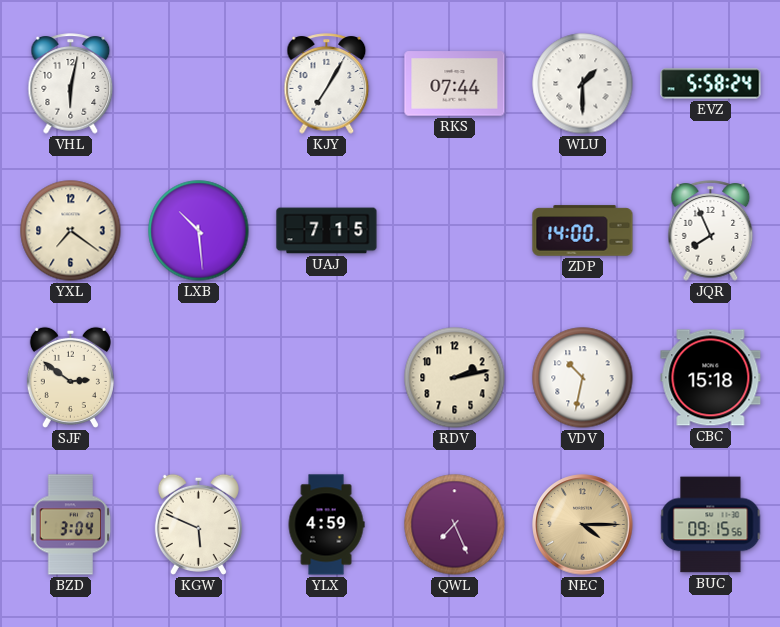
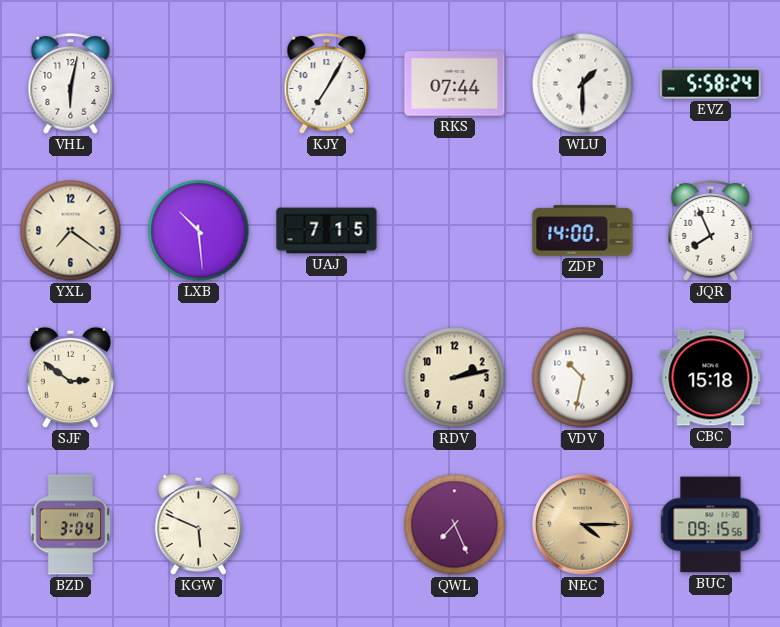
YLX: 4:59 -> none
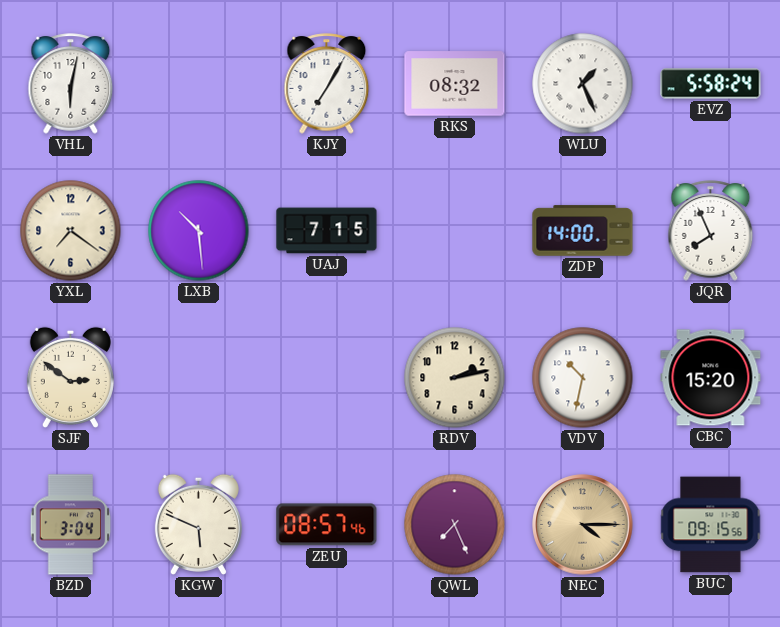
RKS: 07:44 -> 08:32
WLU: 1:30 -> 1:26
CBC: 15:18 -> 15:20
ZEU: none -> 08:57
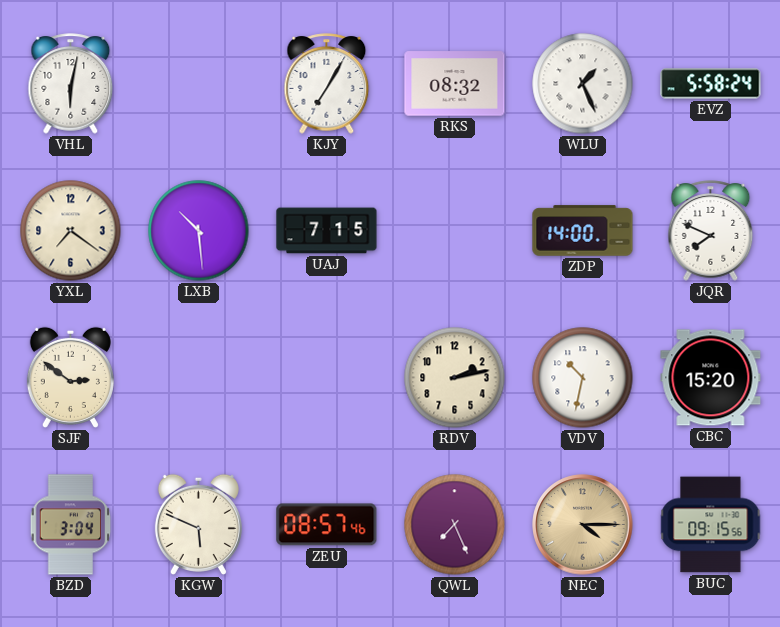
JQR: 7:56 -> 7:49
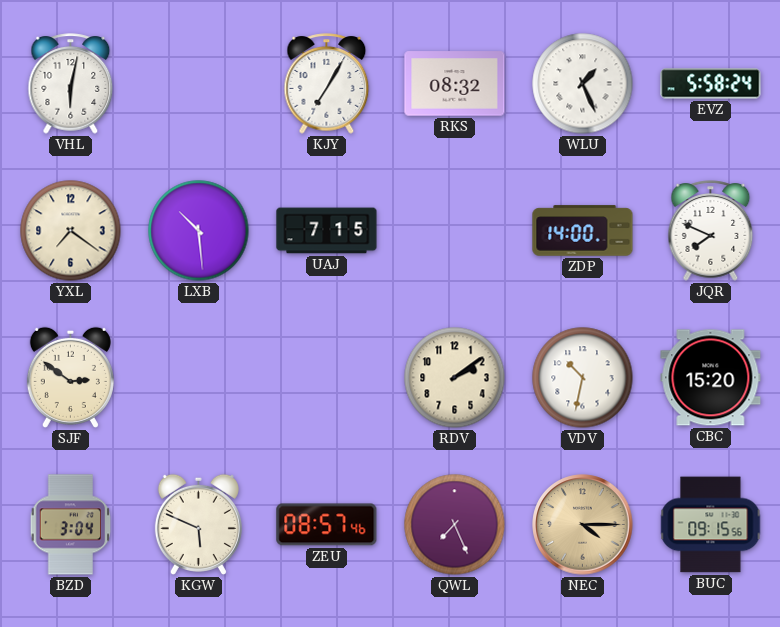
RDV: 2:13 -> 2:09
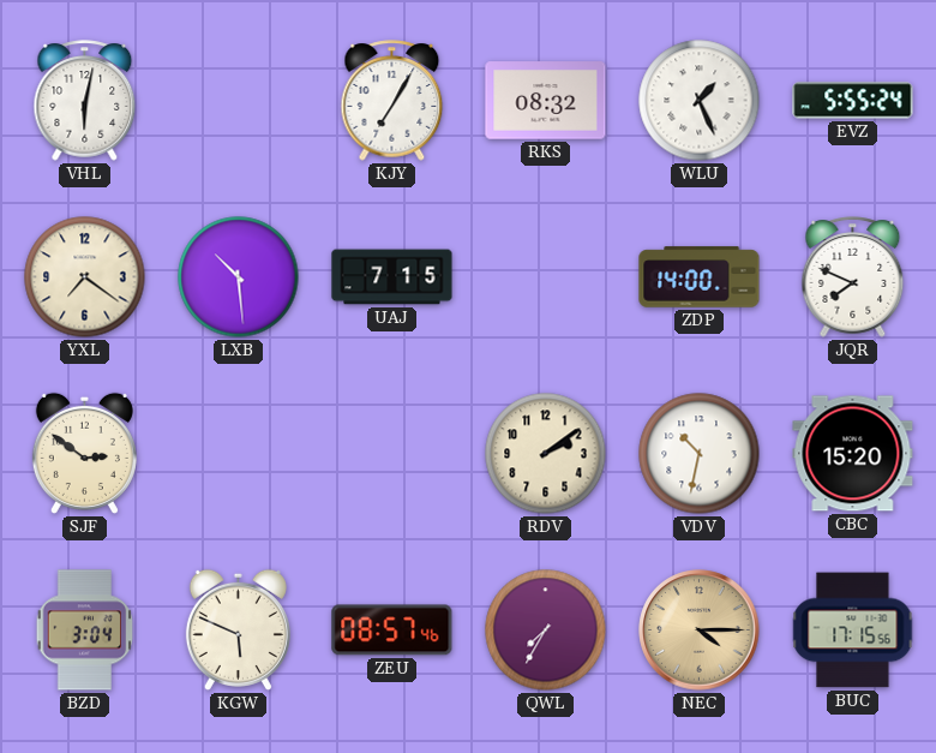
EVZ: 5:58 -> 5:55
QWL: 7:26 -> 7:35
BUC: 09:15 -> 17:15
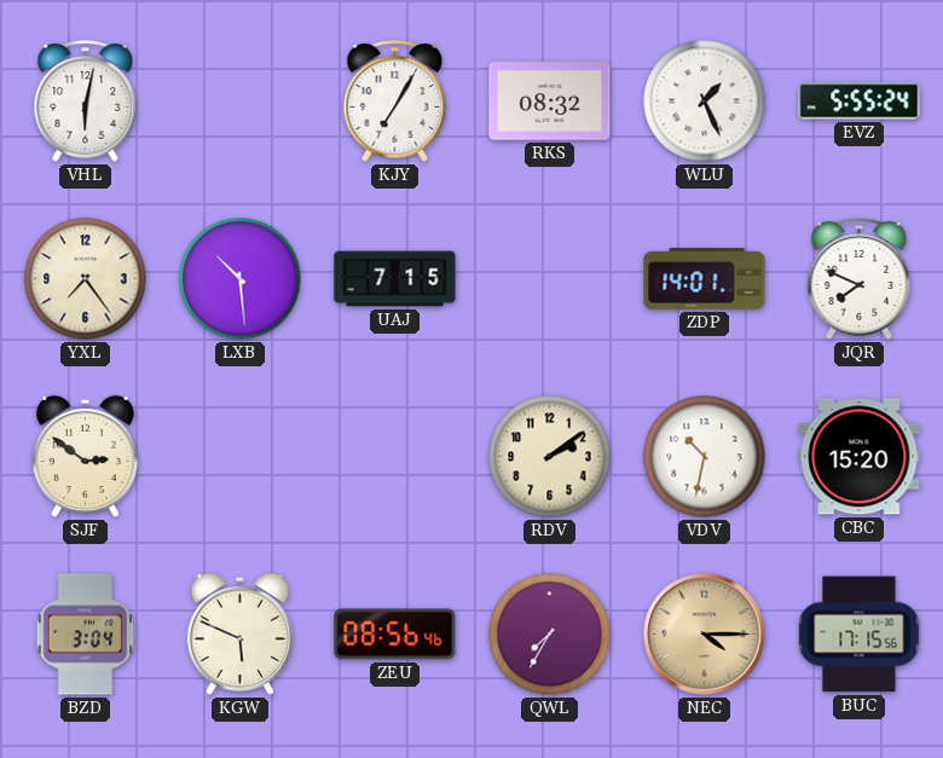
YXL: 7:21 -> 7:24
ZDP: 14:00 -> 14:01
ZEU: 08:57 -> 08:56
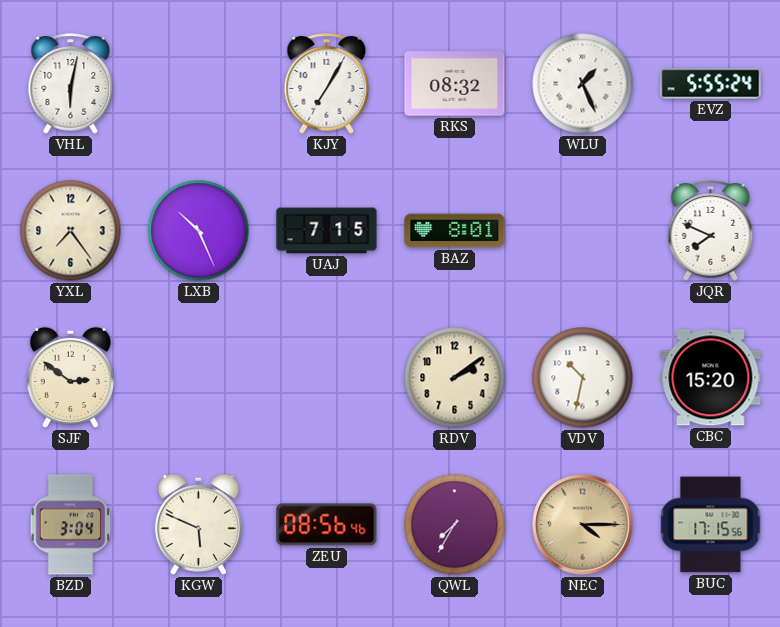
LXB: 10:29 -> 10:26
BAZ: none -> 8:01
ZDP: 14:01 -> none
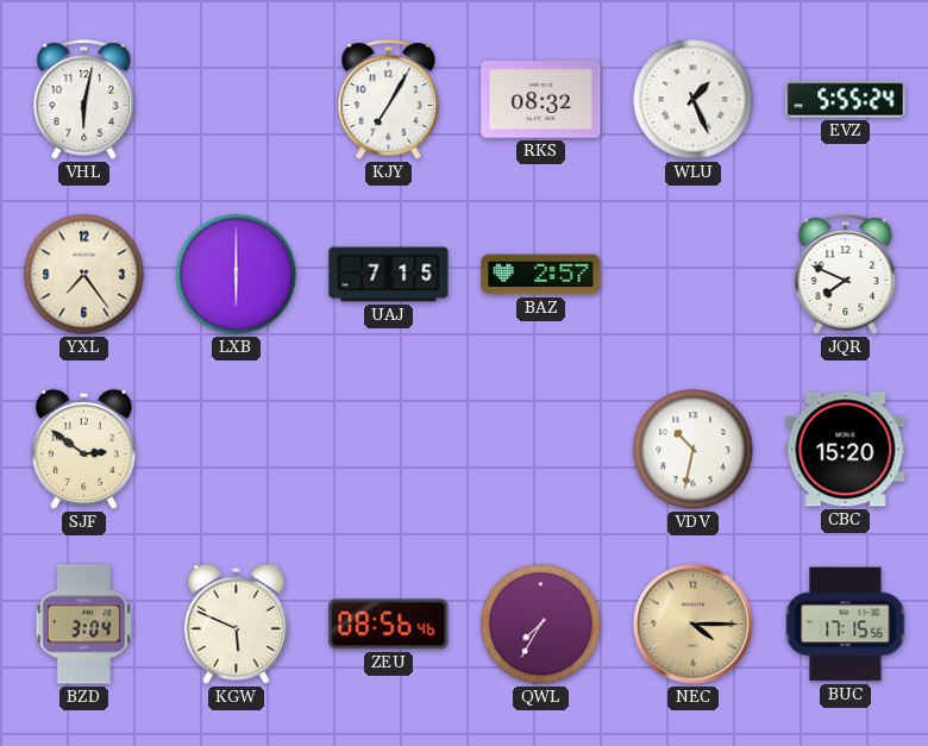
LXB: 10:26 -> 6:00
BAZ: 8:01 -> 2:57
RDV: 2:09 -> none
